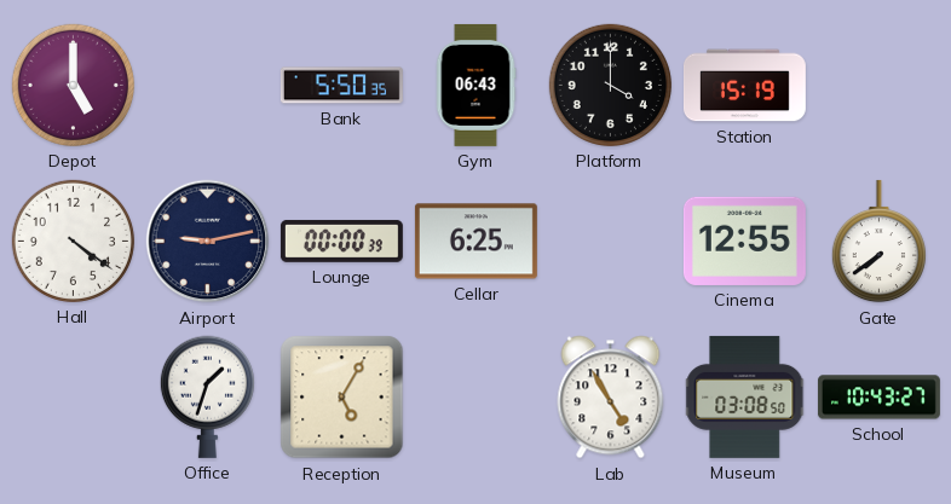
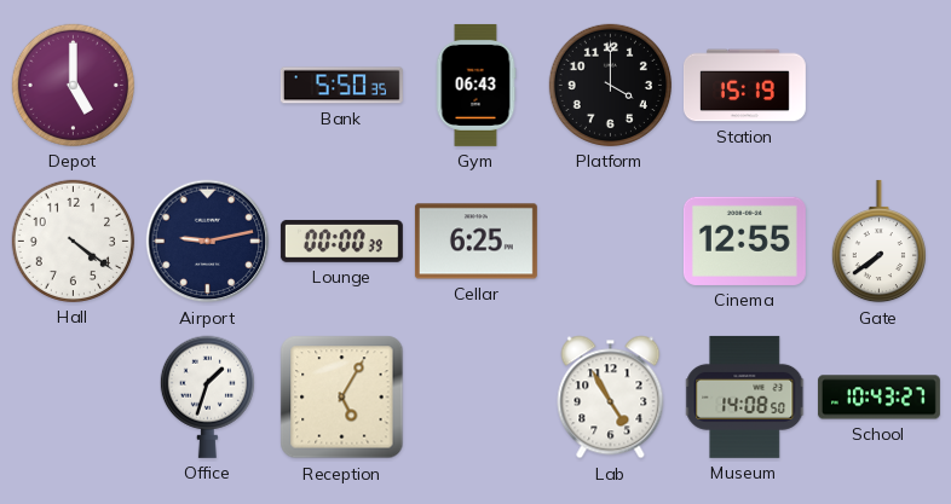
Museum: 03:08 -> 14:08
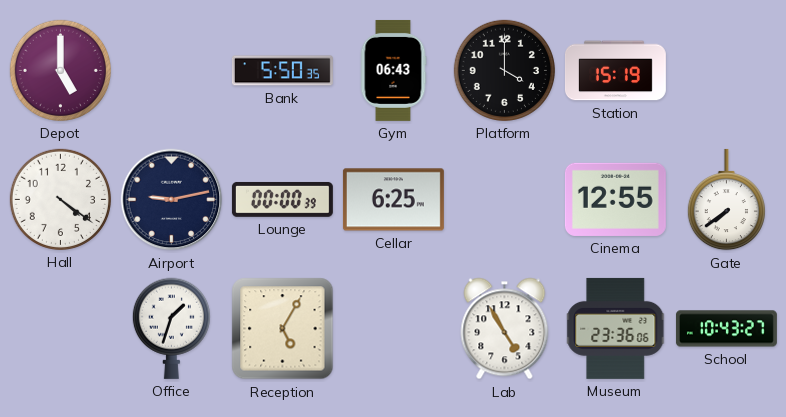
Museum: 14:08 -> 23:36
